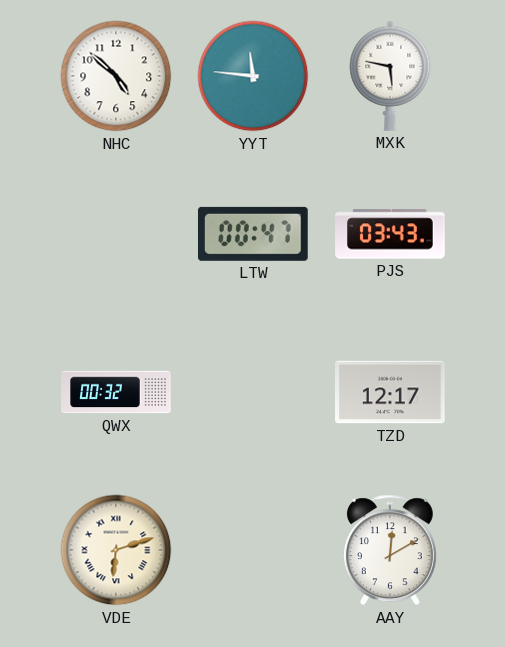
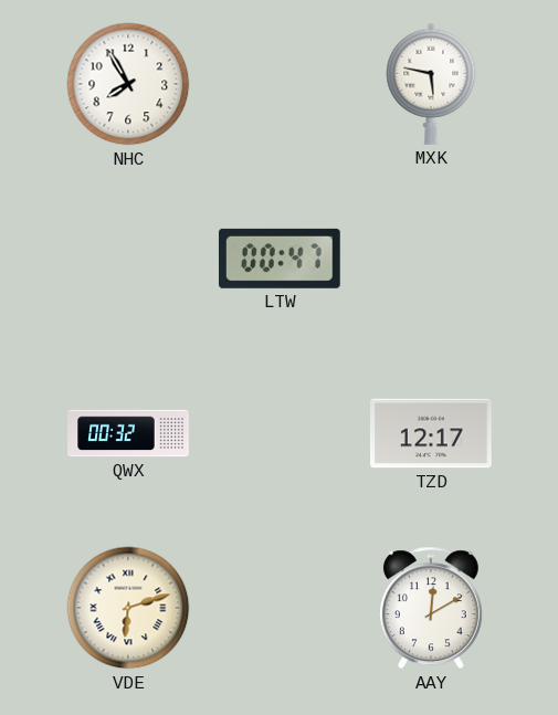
NHC: 4:52 -> 7:55
YYT: 11:46 -> none
PJS: 03:43 -> none
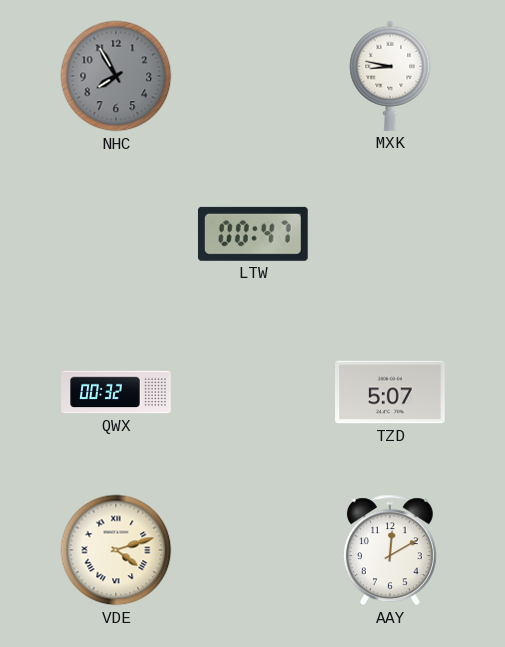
NHC dial: white -> grey
MXK: 5:47 -> 8:47
TZD: 12:17 -> 5:07
VDE: 6:12 -> 4:12
